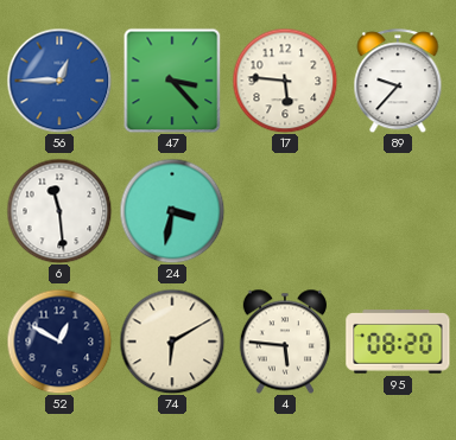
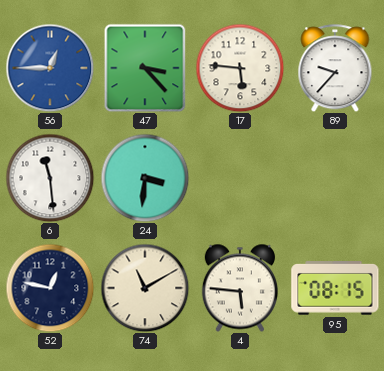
24: 3:32 -> 3:31
52: 12:50 -> 12:47
74: 6:10 -> 11:10
95: 08:20 -> 08:15
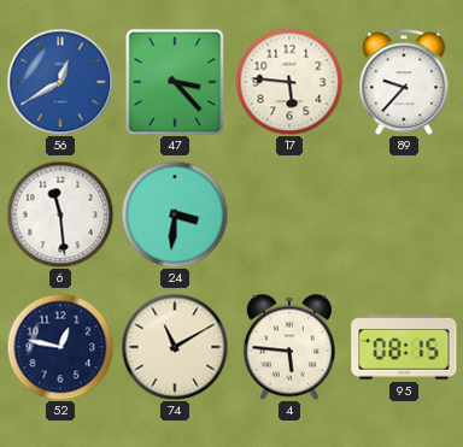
56: 12:45 -> 12:40
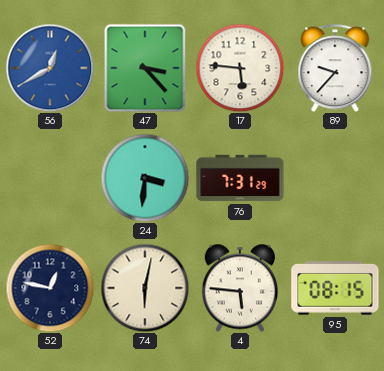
6: 11:29 -> none
76: none -> 7:31
74: 11:10 -> 6:02
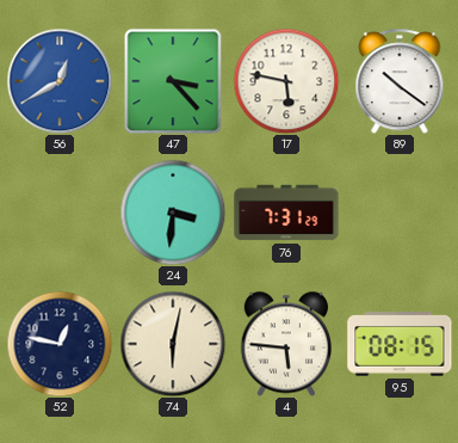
17: 5:46 -> 5:47
89: 9:37 -> 10:21
